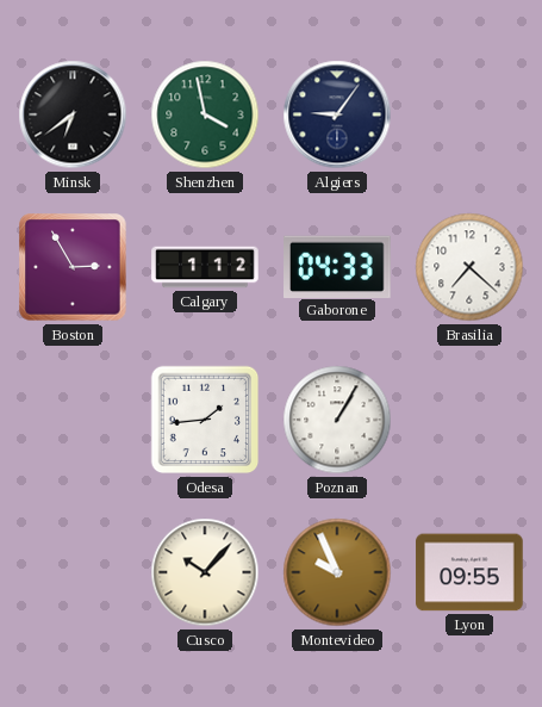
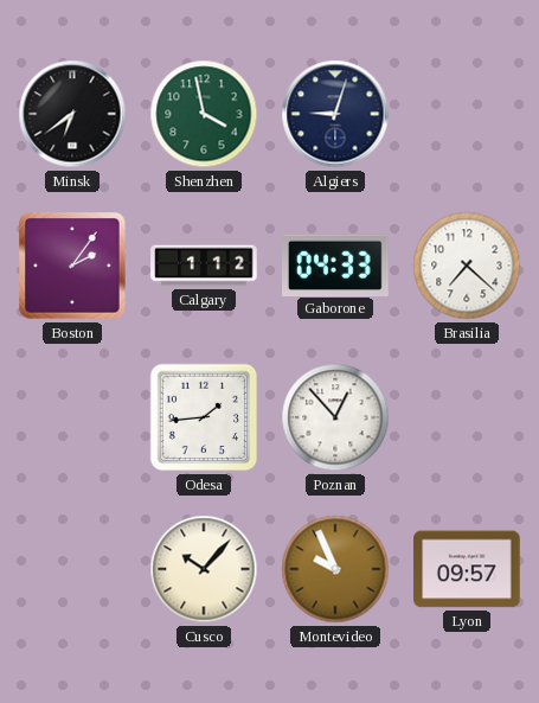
Algiers: 9:06 -> 9:03
Boston: 2:55 -> 2:06
Poznan: 1:05 -> 12:53
Lyon: 09:55 -> 09:57
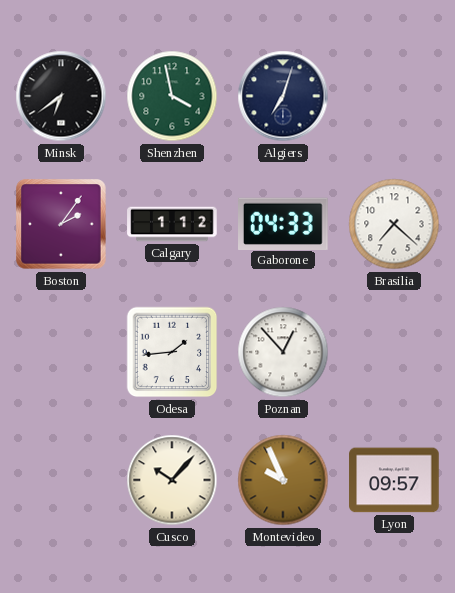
Algiers: 9:03 -> 7:03
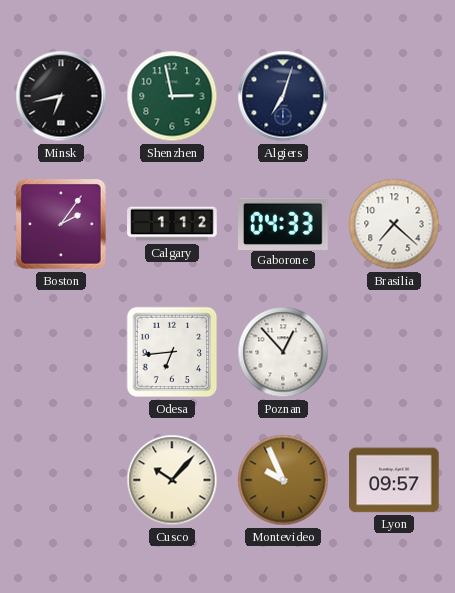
Minsk: 6:39 -> 6:43
Shenzhen: 3:58 -> 2:58
Odesa: 1:44 -> 6:44
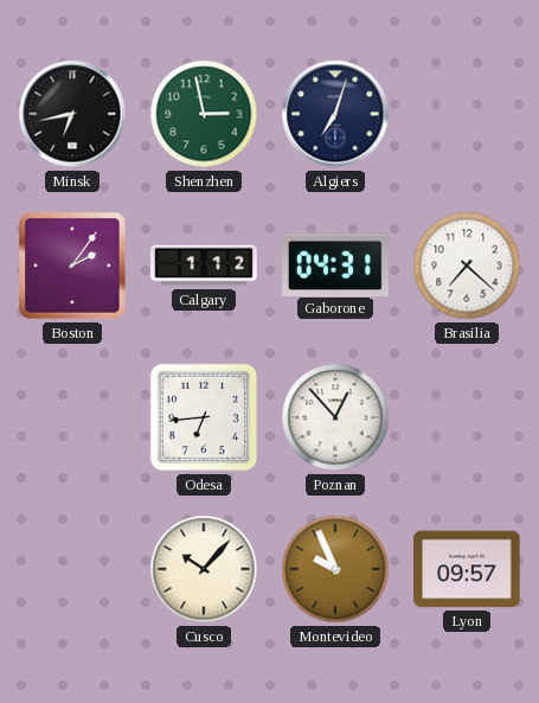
Gaborone: 04:33 -> 04:31
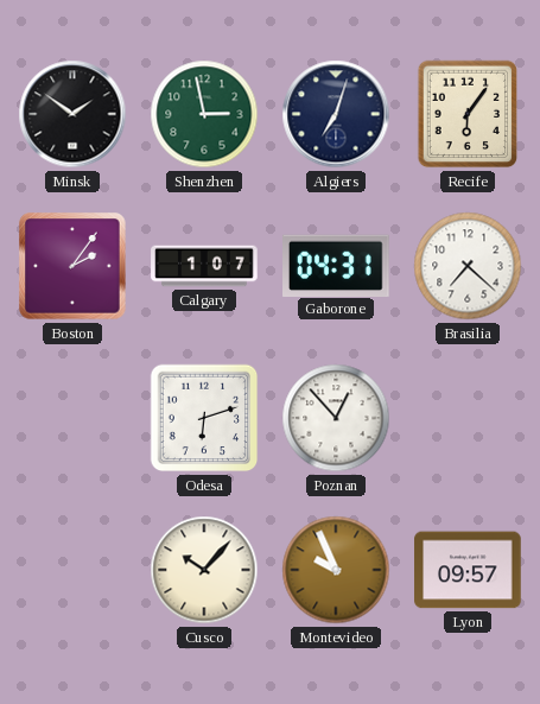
Minsk: 6:43 -> 1:51
Recife: none -> 6:06
Calgary: 1:12 -> 1:07
Odesa: 6:44 -> 6:12
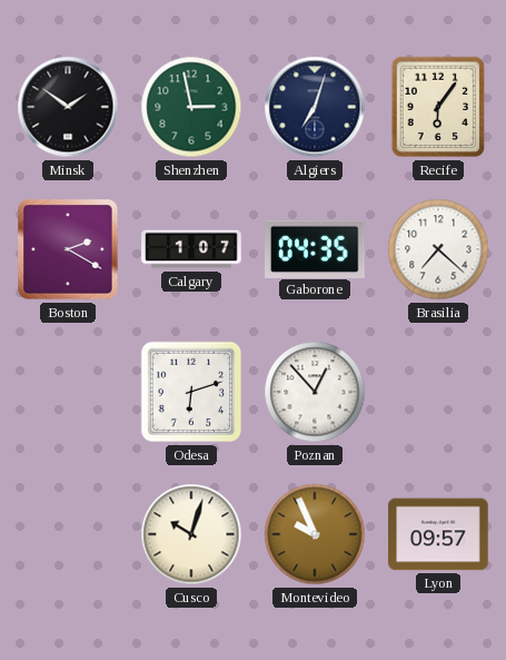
Boston: 2:06 -> 2:20
Gaborone: 04:31 -> 04:35
Cusco: 10:07 -> 10:03
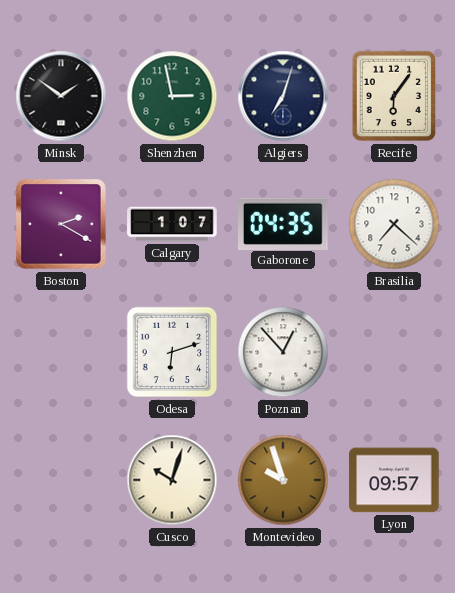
Montevideo: 9:56 -> 9:57
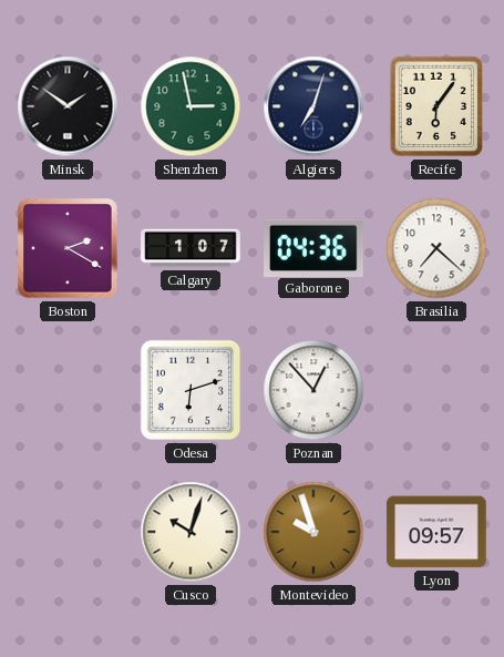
Gaborone: 04:35 -> 04:36
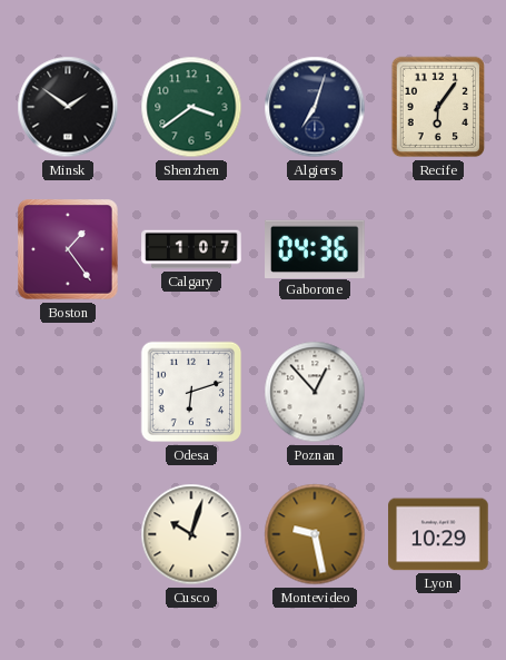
Shenzhen: 2:58 -> 3:39
Boston: 2:20 -> 1:24
Brasilia: 7:22 -> none
Montevideo: 9:57 -> 9:28
Lyon: 09:57 -> 10:29
